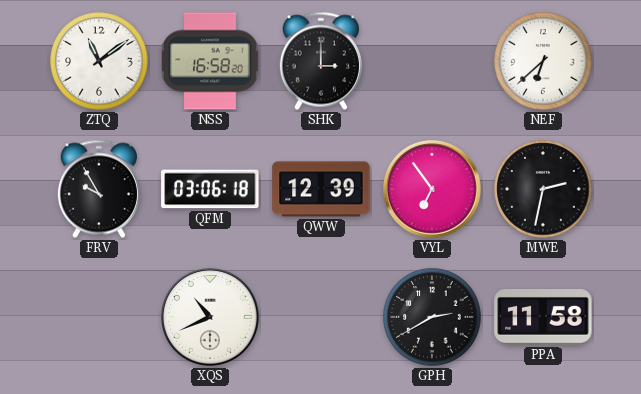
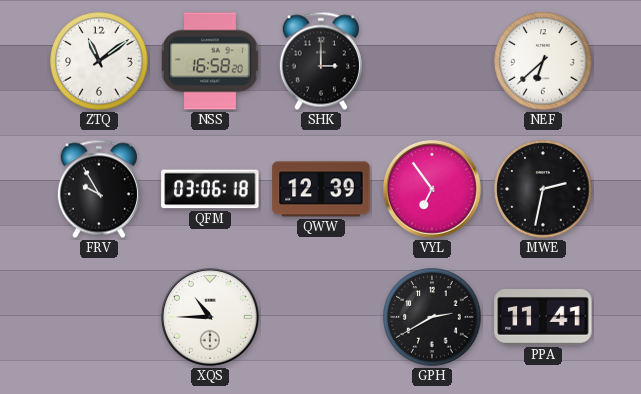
XQS: 10:41 -> 10:45
PPA: 11:58 -> 11:41
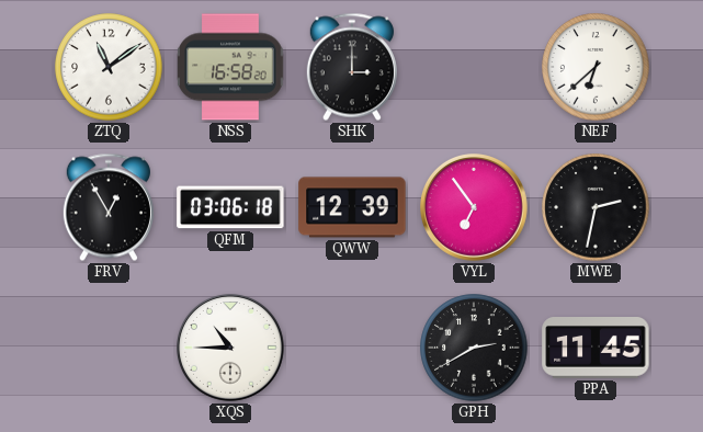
FRV: 9:55 -> 12:55
PPA: 11:41 -> 11:45
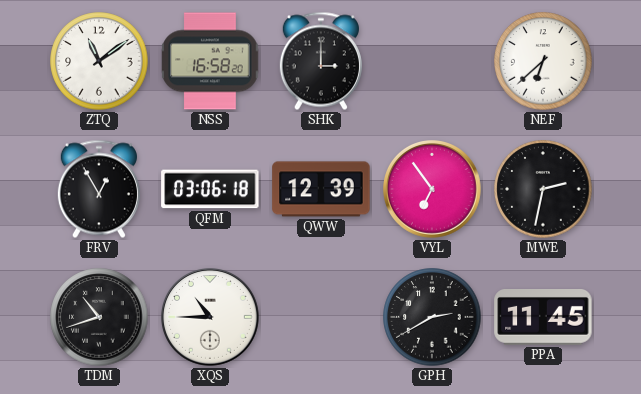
TDM: none -> 10:42
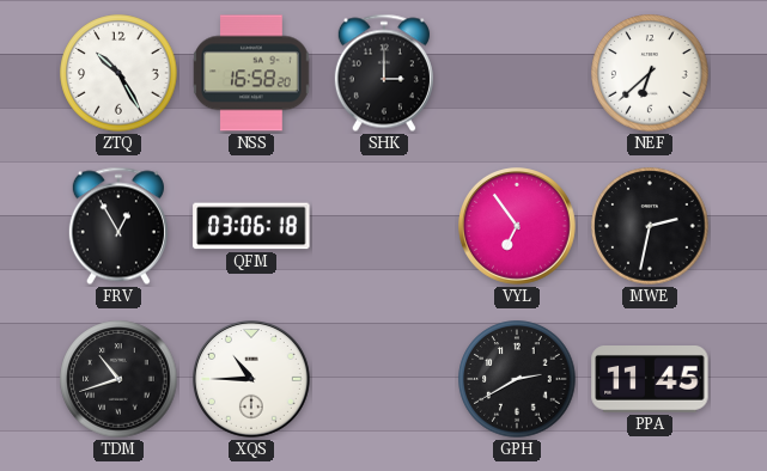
ZTQ: 11:09 -> 10:25
QWW: 12:39 -> none
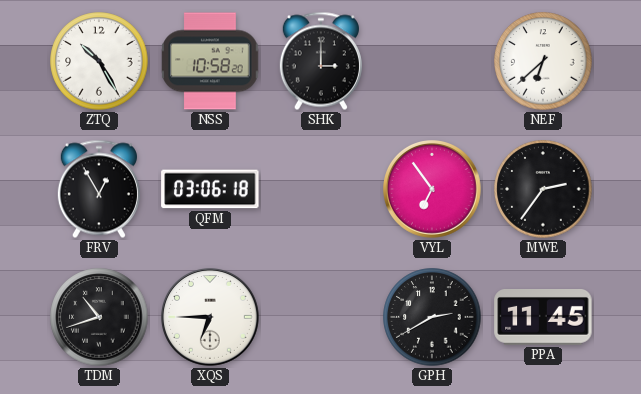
NSS: 16:58 -> 10:58
MWE: 2:32 -> 2:36
XQS: 10:45 -> 6:45
